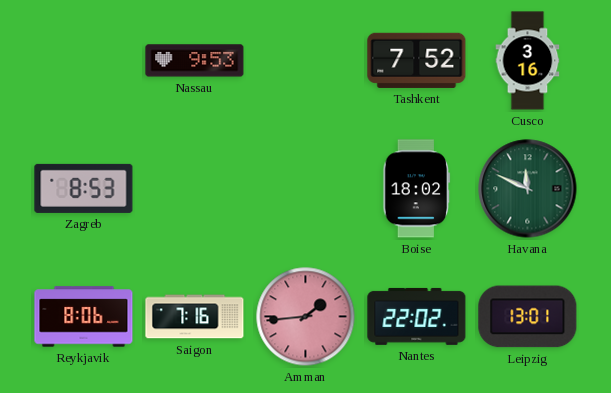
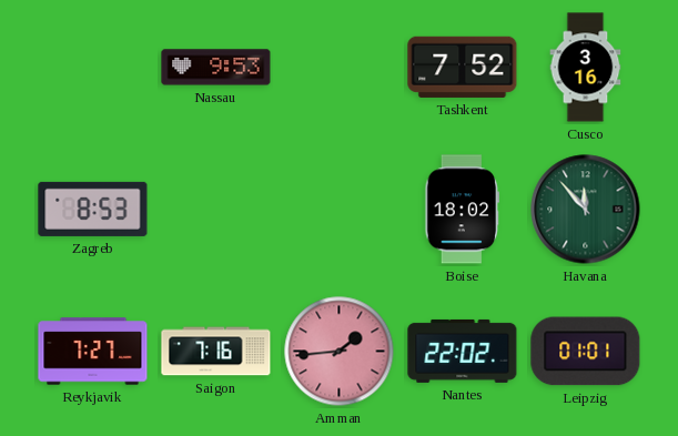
Havana: 11:49 -> 11:53
Reykjavik: 8:06 -> 7:27
Leipzig: 13:01 -> 01:01
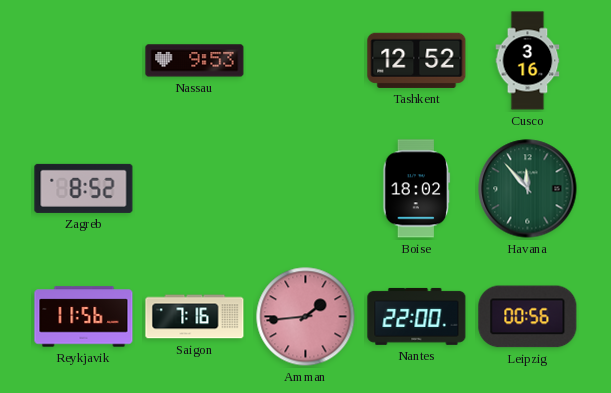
Tashkent: 7:52 -> 12:52
Zagreb: 8:53 -> 8:52
Reykjavik: 7:27 -> 11:56
Nantes: 22:02 -> 22:00
Leipzig: 01:01 -> 00:56
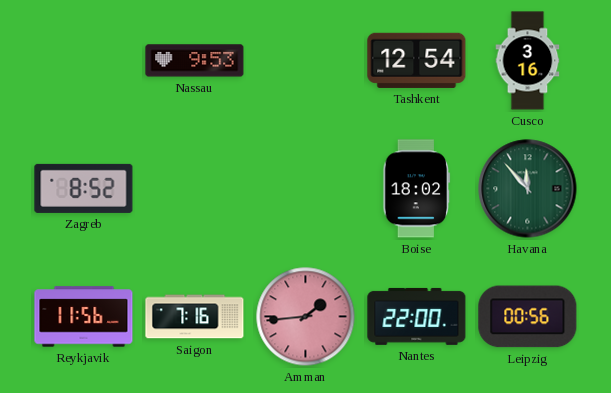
Tashkent: 12:52 -> 12:54
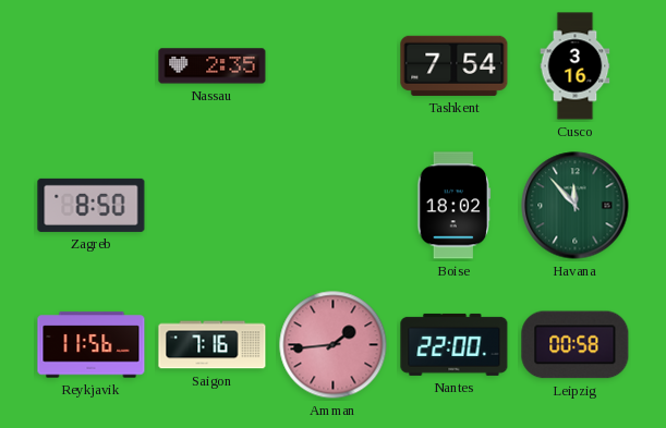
Nassau: 9:53 -> 2:35
Tashkent: 12:54 -> 7:54
Zagreb: 8:52 -> 8:50
Leipzig: 00:56 -> 00:58
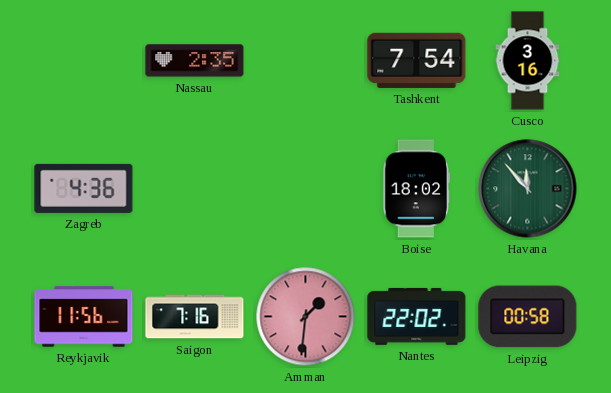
Zagreb: 8:50 -> 4:36
Amman: 1:44 -> 1:31
Nantes: 22:00 -> 22:02
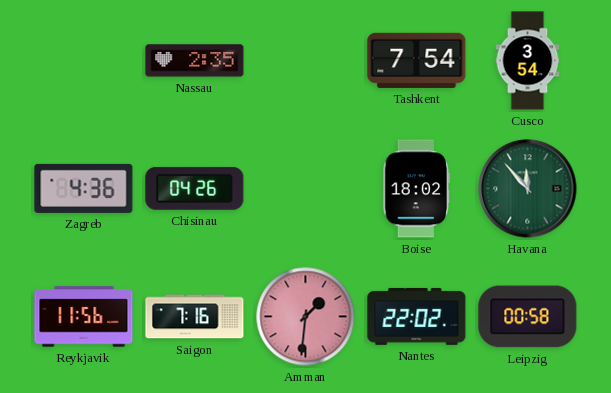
Cusco: 3:16 -> 3:54
Chisinau: none -> 04:26
